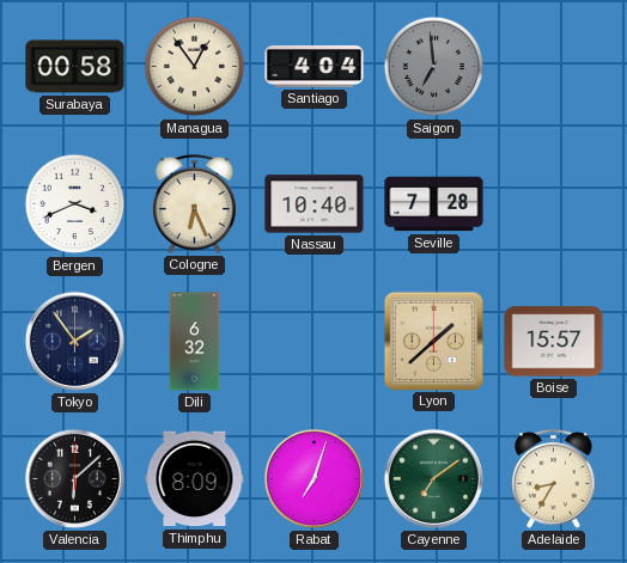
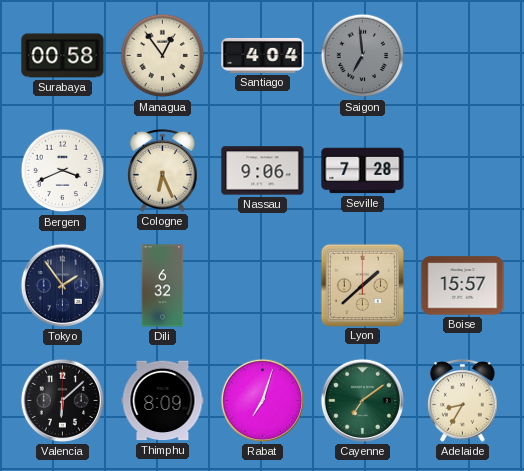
Nassau: 10:40 -> 9:06
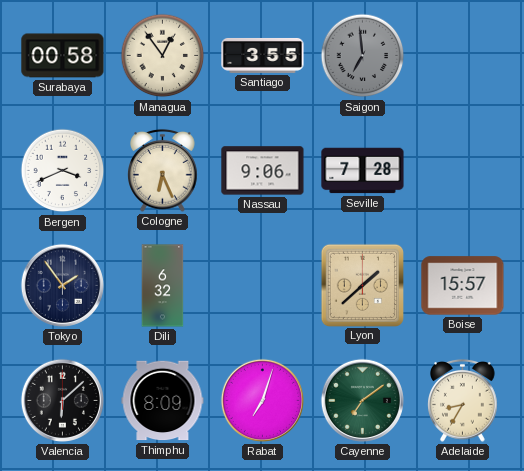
Santiago: 4:04 -> 3:55
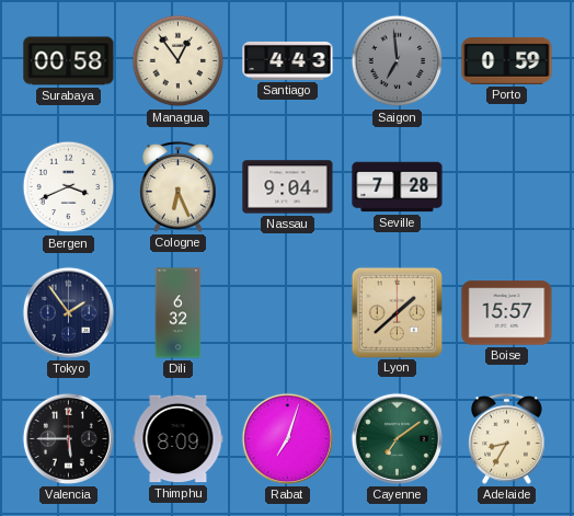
Santiago: 3:55 -> 4:43
Porto: none -> 0:59
Nassau: 9:06 -> 9:04
Valencia: 6:08 -> 5:45
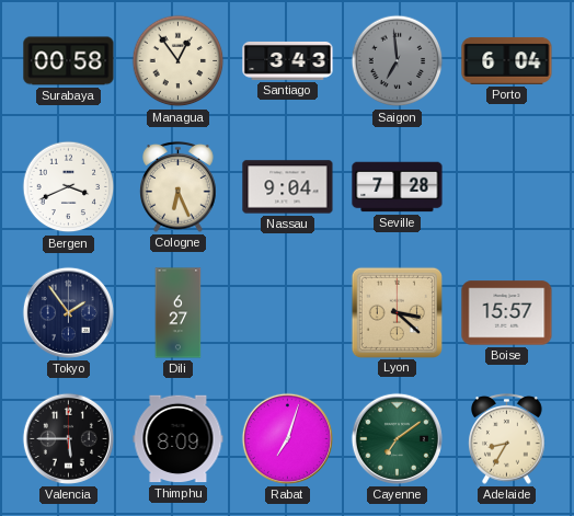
Santiago: 4:43 -> 3:43
Porto: 0:59 -> 6:04
Dili: 6:32 -> 6:27
Lyon: 1:38 -> 3:22
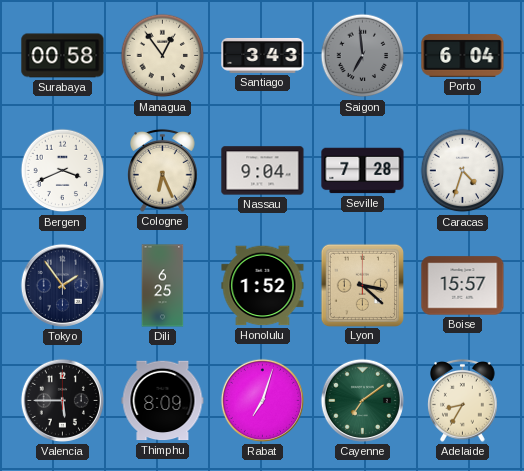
Caracas: none -> 4:33
Dili: 6:27 -> 6:25
Honolulu: none -> 1:52
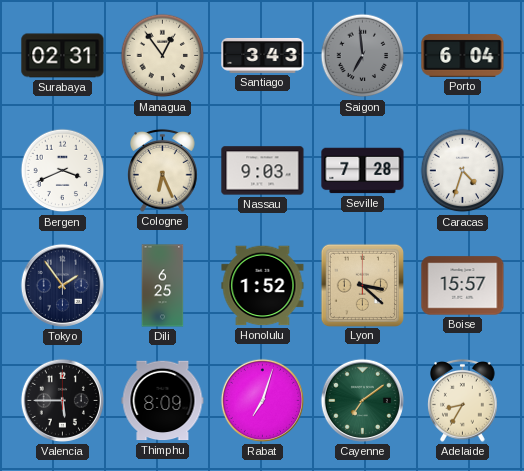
Surabaya: 00:58 -> 02:31
Nassau: 9:04 -> 9:03
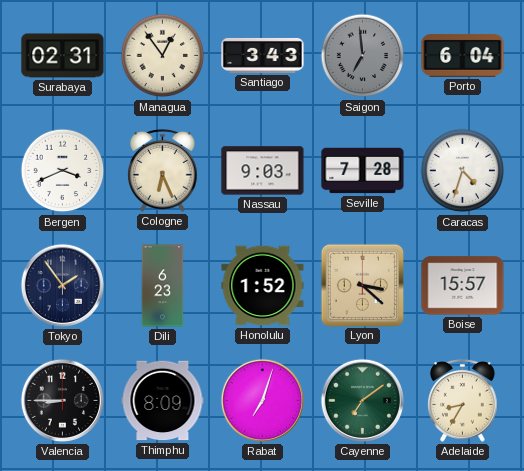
Dili: 6:25 -> 6:23
Valencia: 5:45 -> 8:45
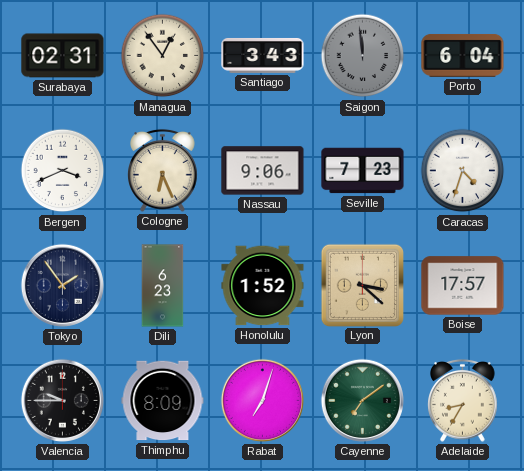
Saigon: 6:59 -> 11:59
Nassau: 9:03 -> 9:06
Seville: 7:28 -> 7:23
Boise: 15:57 -> 17:57
Valencia: 8:45 -> 9:45
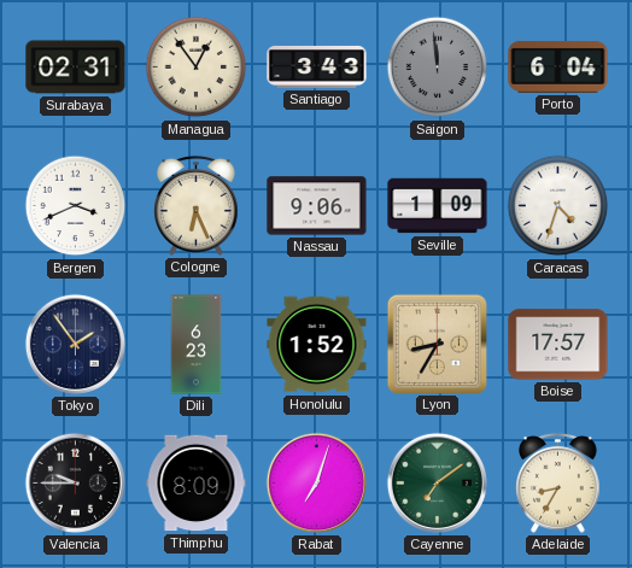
Seville: 7:23 -> 1:09
Lyon: 3:22 -> 8:35
